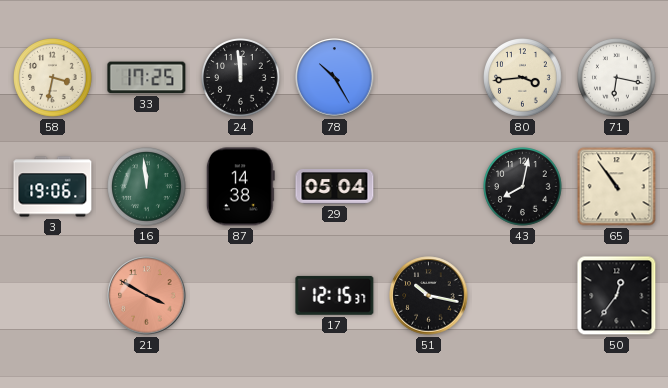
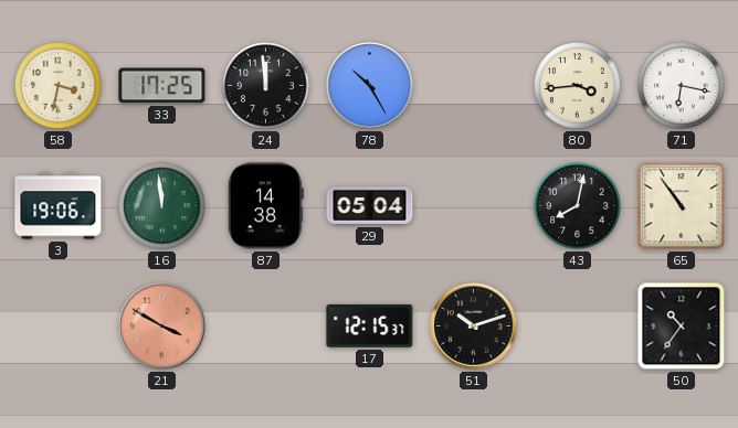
51: 10:17 -> 10:12
50: 12:36 -> 10:36
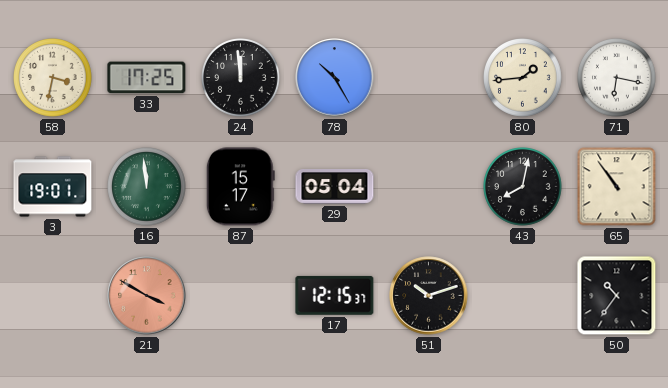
80: 3:44 -> 1:44
3: 19:06 -> 19:01
87: 14:38 -> 15:17
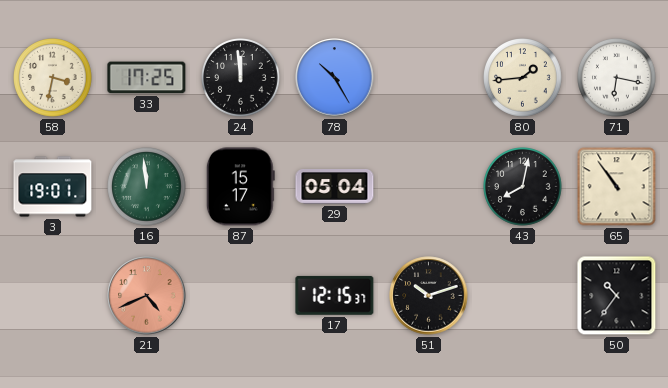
21: 3:50 -> 4:41
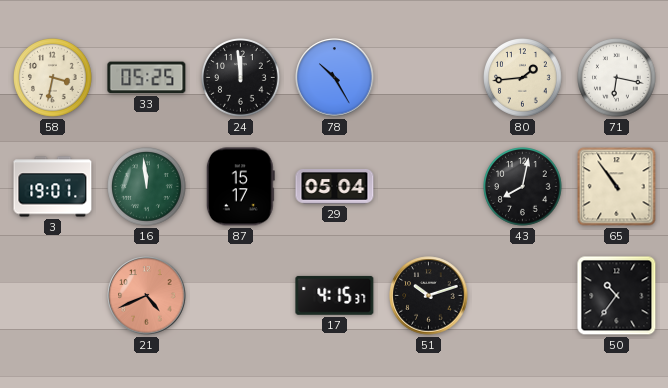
33: 17:25 -> 05:25
17: 12:15 -> 4:15
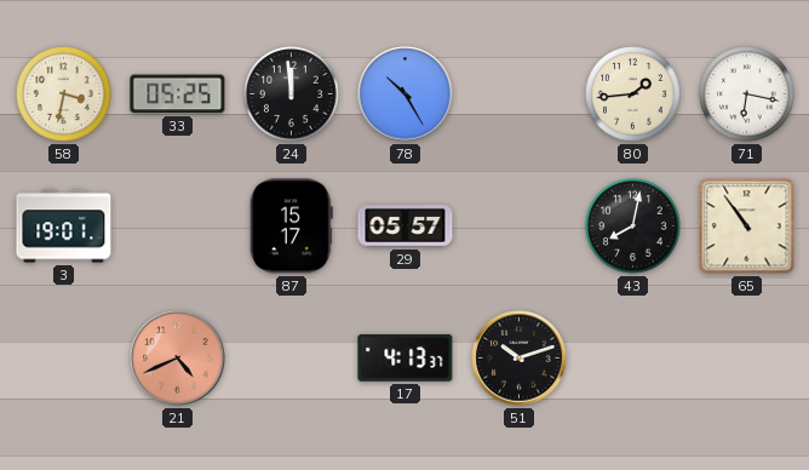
16: 11:59 -> none
29: 05:04 -> 05:57
17: 4:15 -> 4:13
50: 10:36 -> none
